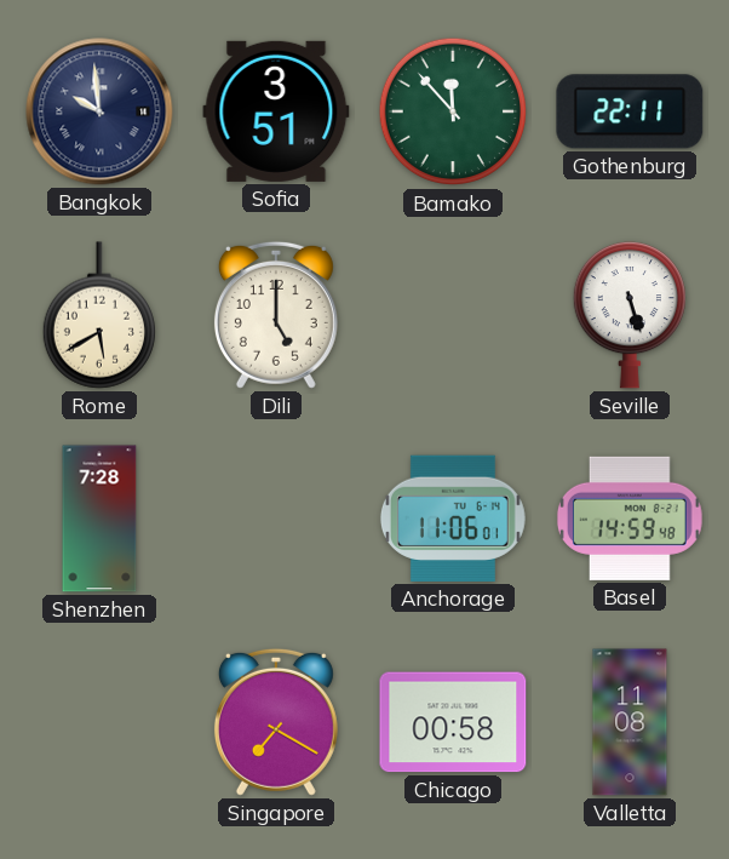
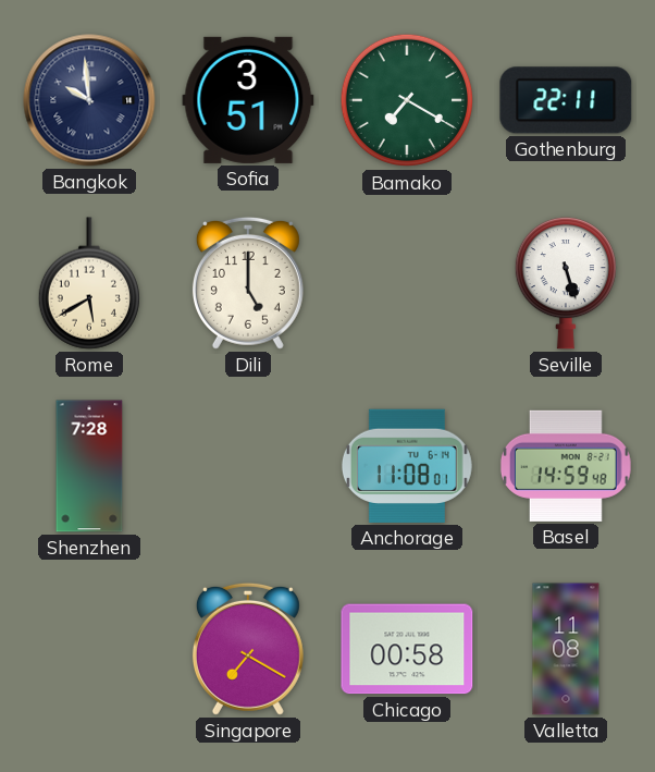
Bamako: 11:53 -> 7:20
Anchorage: 11:06 -> 11:08
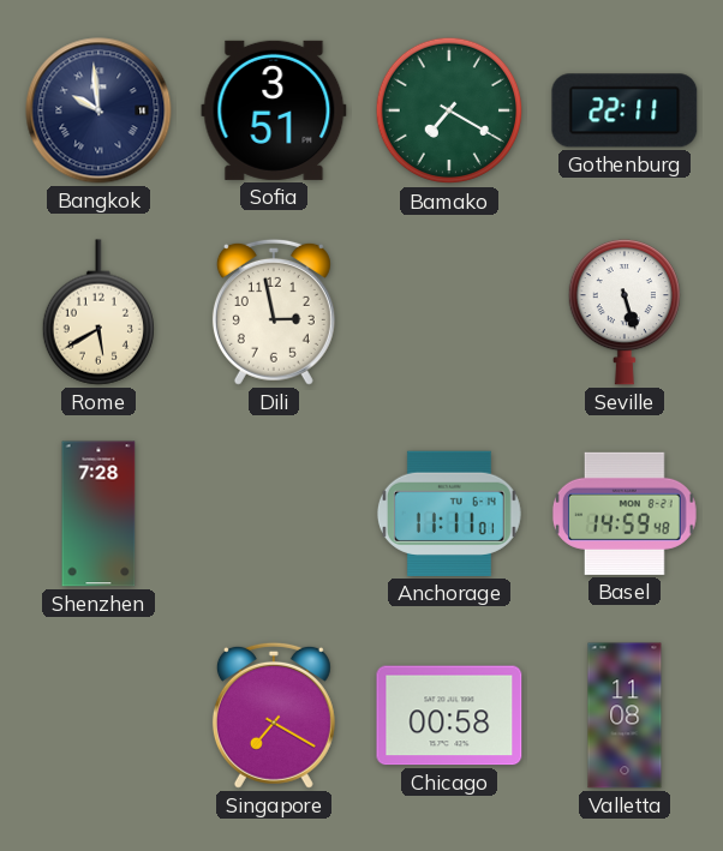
Dili: 5:00 -> 2:58
Anchorage: 11:08 -> 11:11
